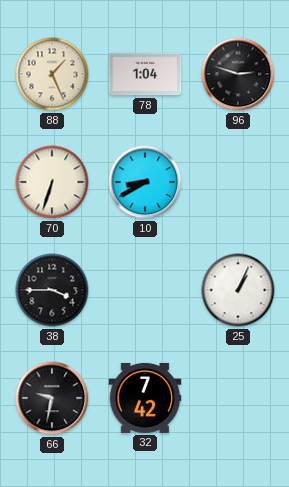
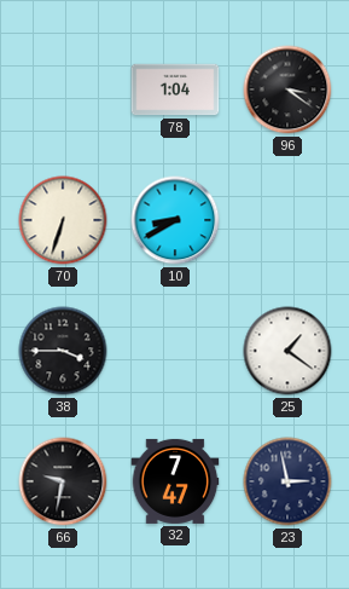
88: 1:26 -> none
96: 2:48 -> 3:21
25: 1:04 -> 1:21
32: 7:42 -> 7:47
23: none -> 2:58
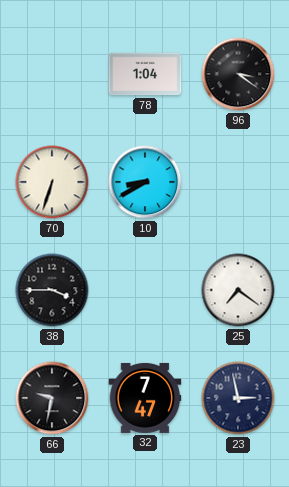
25: 1:21 -> 7:21
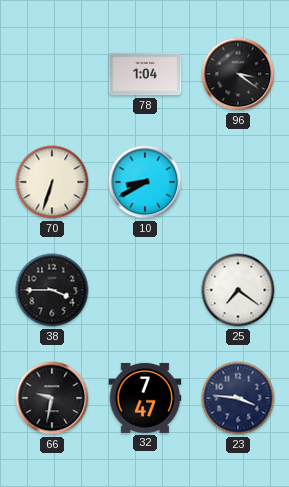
23: 2:58 -> 3:46
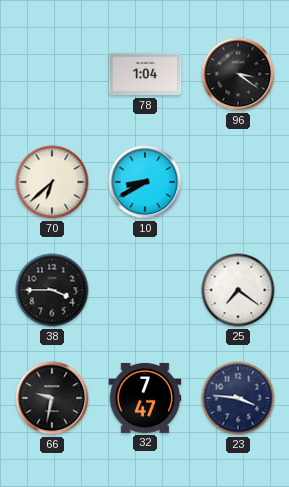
70: 6:33 -> 6:38
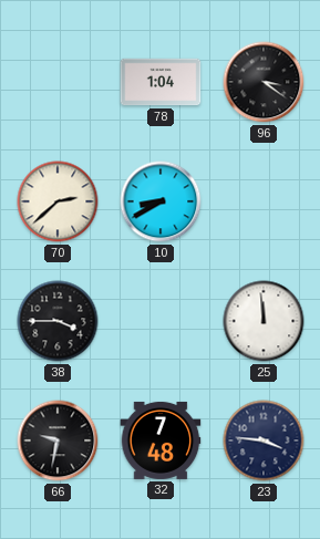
70: 6:38 -> 2:38
25: 7:21 -> 11:59
32: 7:47 -> 7:48
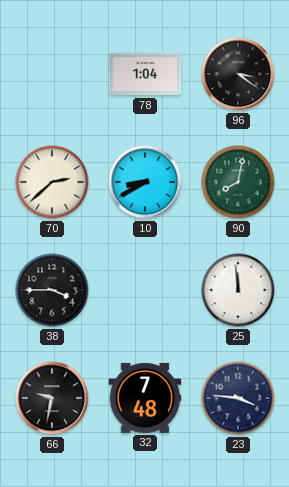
90: none -> 8:02
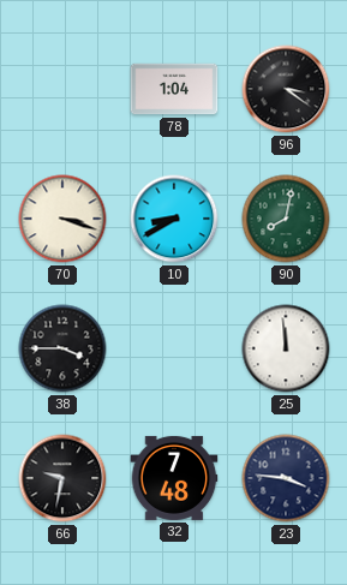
70: 2:38 -> 3:18
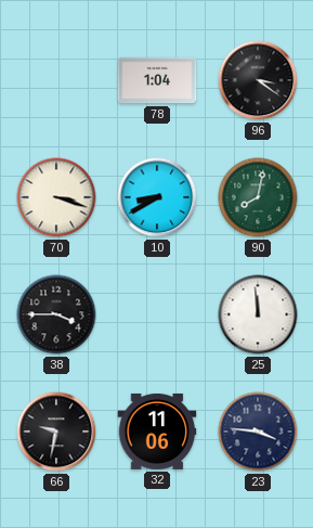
32: 7:48 -> 11:06
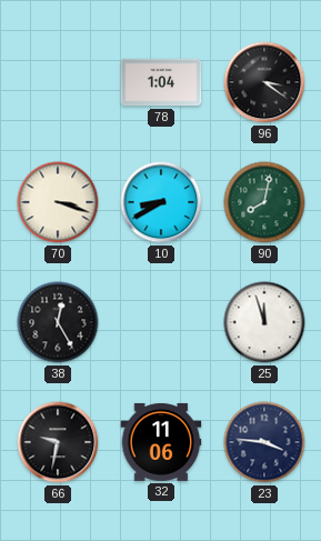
38: 3:45 -> 12:25
25: 11:59 -> 11:57
